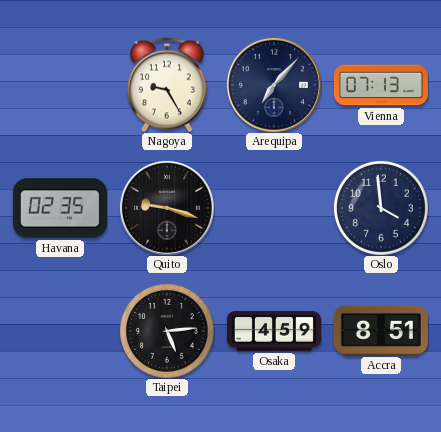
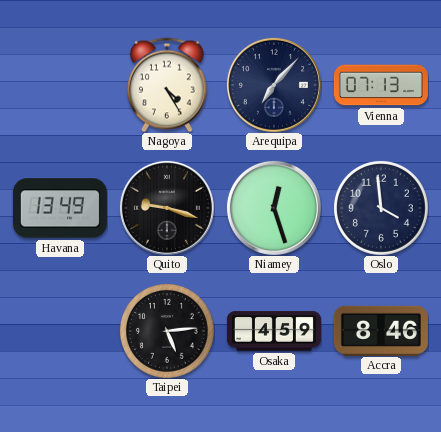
Nagoya: 9:25 -> 4:25
Havana: 02:35 -> 13:49
Niamey: none -> 12:27
Accra: 8:51 -> 8:46
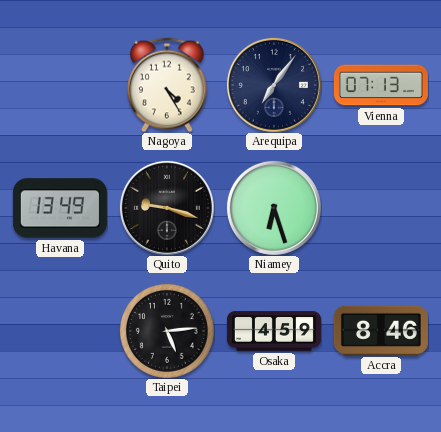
Arequipa: 7:07 -> 7:06
Niamey: 12:27 -> 6:27
Oslo: 3:59 -> none
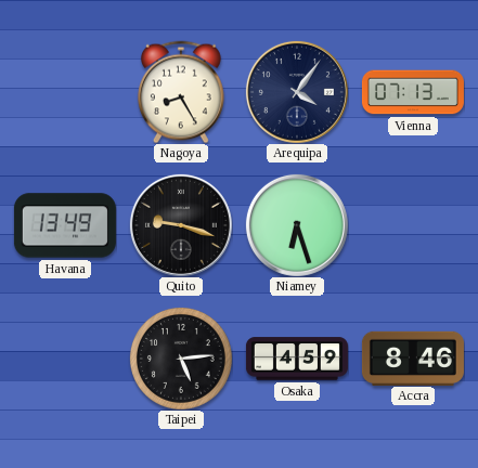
Nagoya: 4:25 -> 8:25
Arequipa: 7:06 -> 4:06
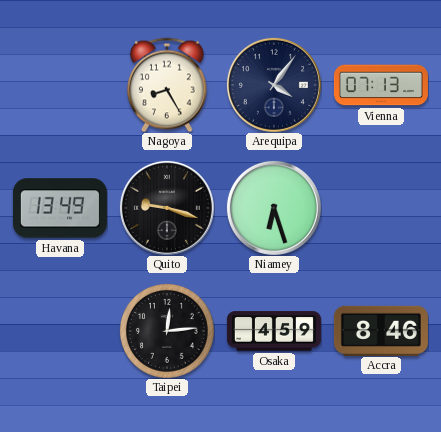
Taipei: 5:14 -> 12:14
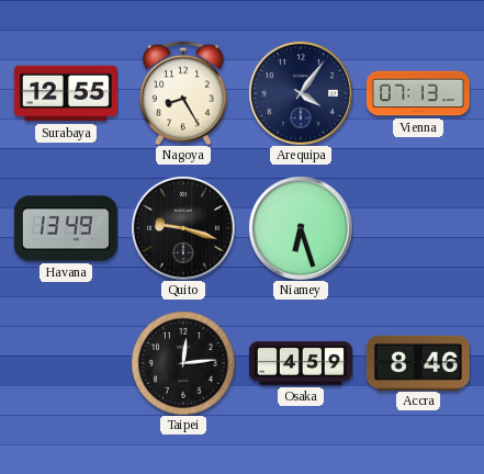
Surabaya: none -> 12:55
